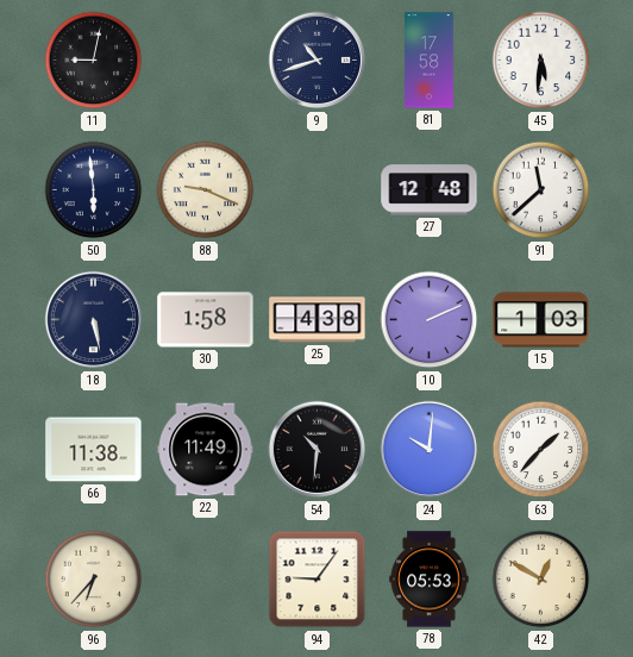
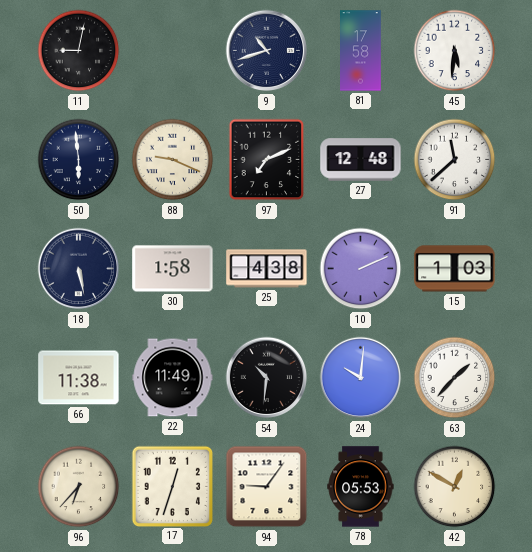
97: none -> 7:11
17: none -> 12:33
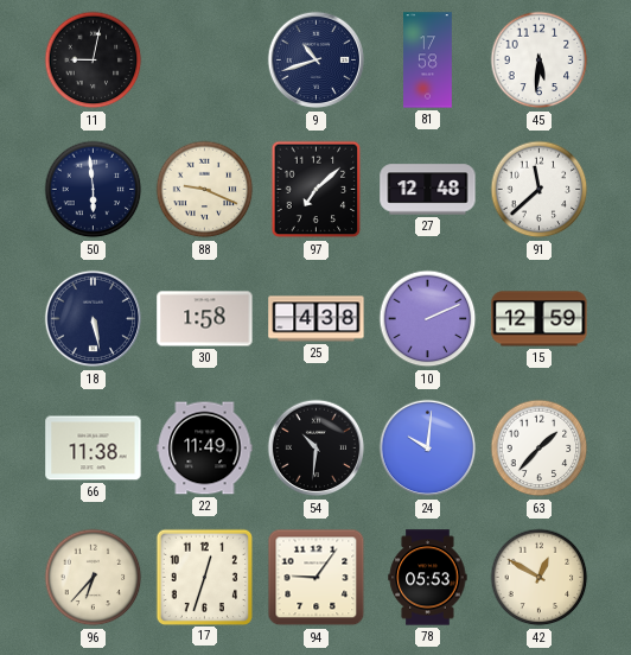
97: 7:11 -> 7:08
15: 1:03 -> 12:59
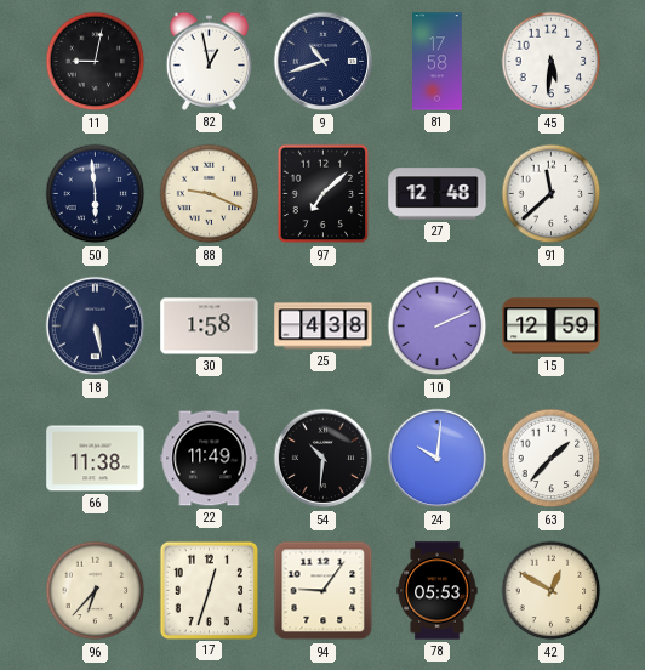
82: none -> 12:58
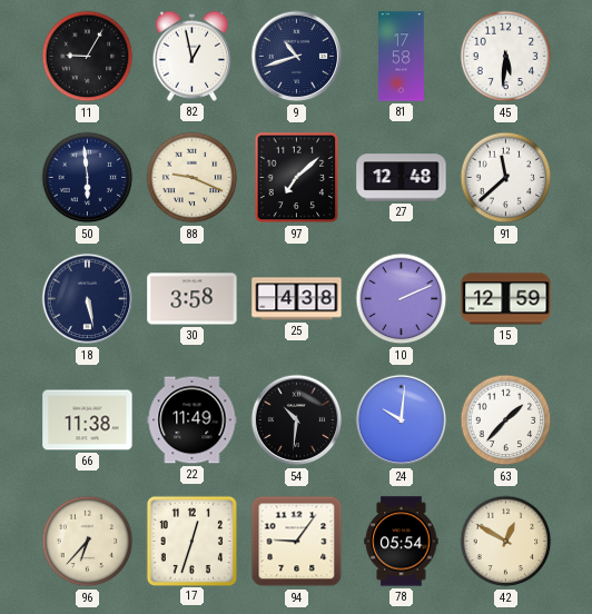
11: 9:02 -> 9:05
30: 1:58 -> 3:58
78: 05:53 -> 05:54
